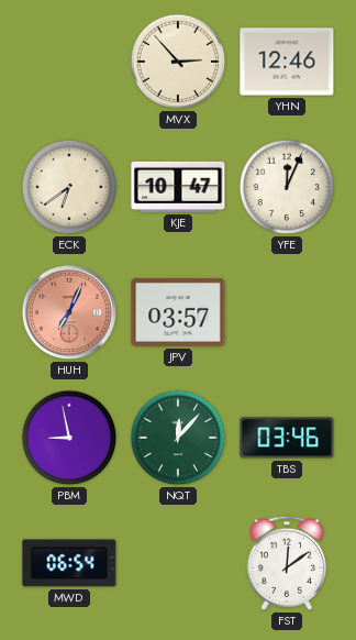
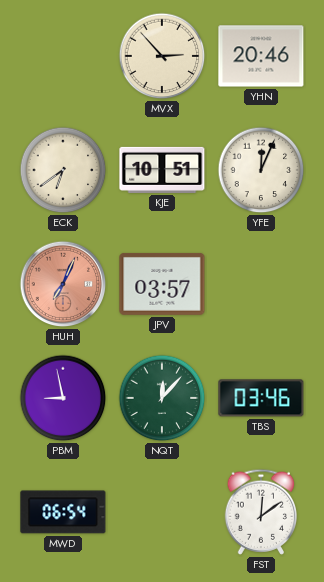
YHN: 12:46 -> 20:46
KJE: 10:47 -> 10:51
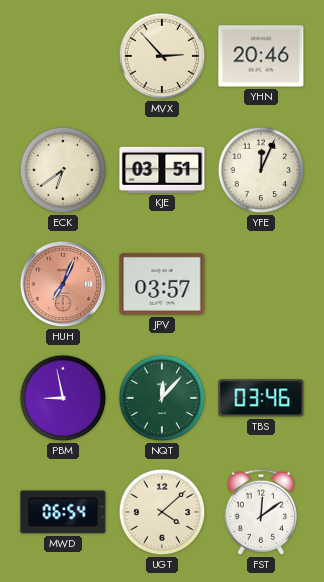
KJE: 10:51 -> 03:51
UGT: none -> 4:08
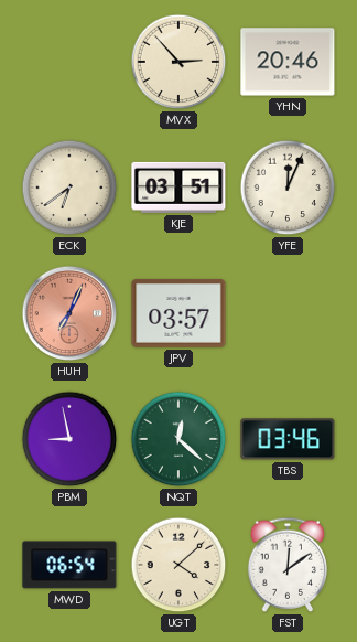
NQT: 12:07 -> 12:22
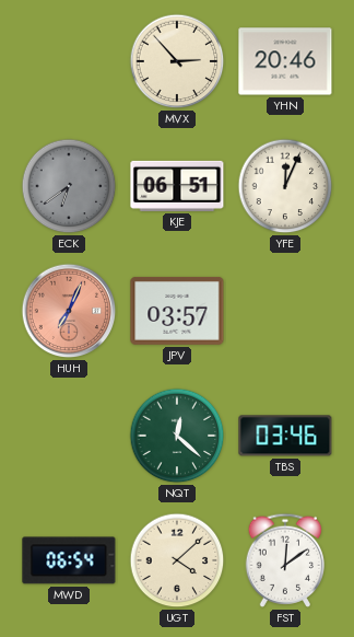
ECK dial: cream -> grey
KJE: 03:51 -> 06:51
PBM: 8:58 -> none
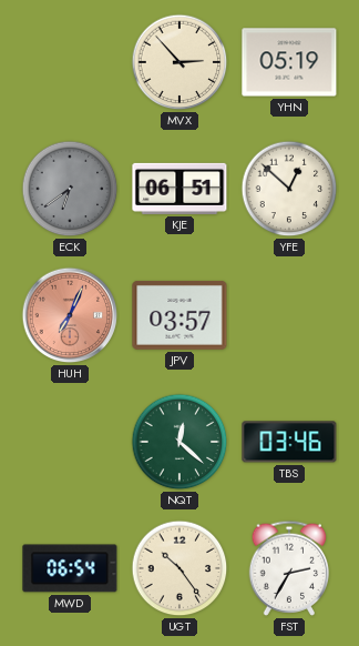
YHN: 20:46 -> 05:19
YFE: 12:04 -> 12:52
UGT: 4:08 -> 10:24
FST: 12:09 -> 2:35
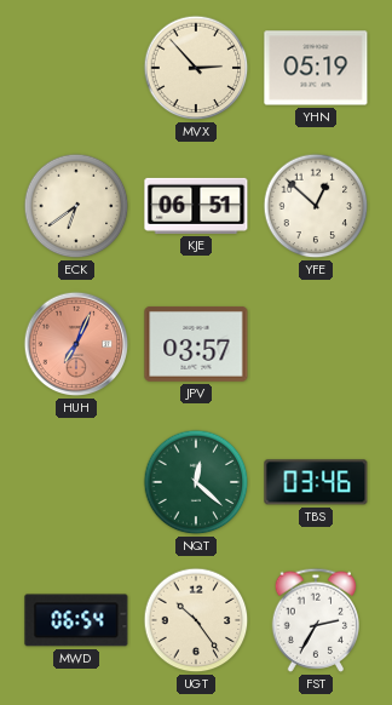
ECK dial: grey -> cream
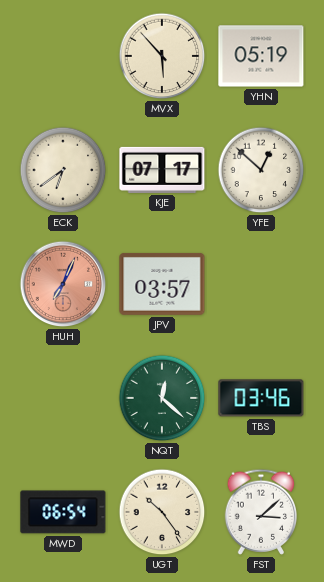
MVX: 2:53 -> 5:53
KJE: 06:51 -> 07:17
FST: 2:35 -> 3:08
